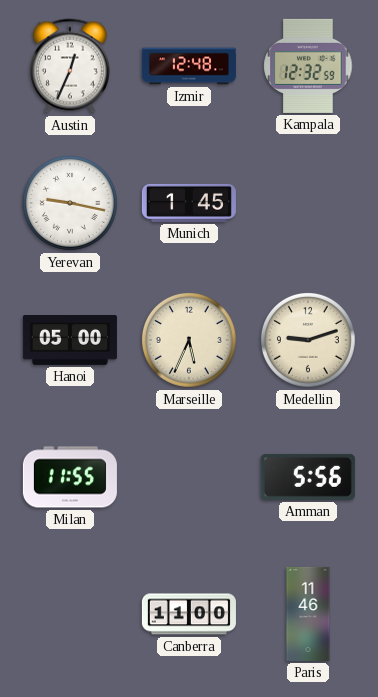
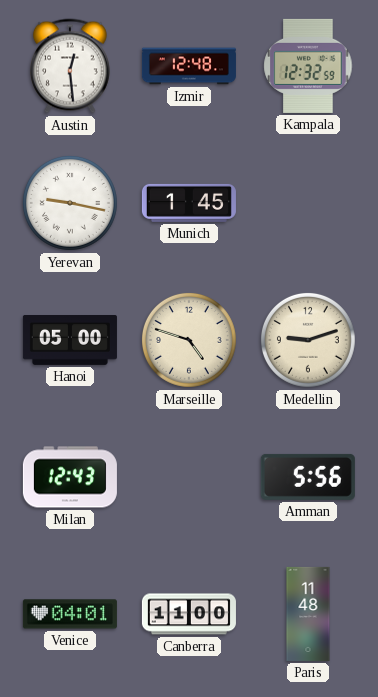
Austin: 12:34 -> 12:29
Marseille: 5:34 -> 4:48
Milan: 11:55 -> 12:43
Venice: none -> 04:01
Paris: 11:46 -> 11:48
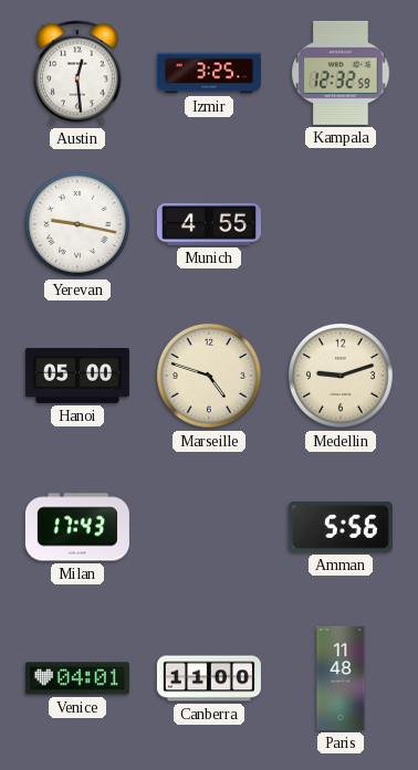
Izmir: 12:48 -> 3:25
Munich: 1:45 -> 4:55
Milan: 12:43 -> 17:43
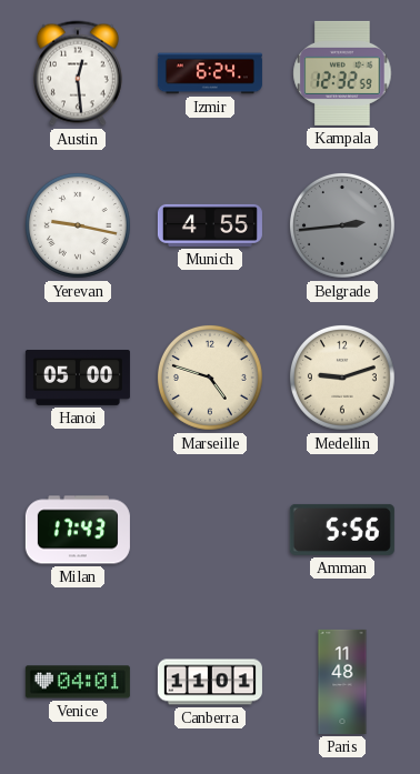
Izmir: 3:25 -> 6:24
Belgrade: none -> 2:44
Canberra: 11:00 -> 11:01
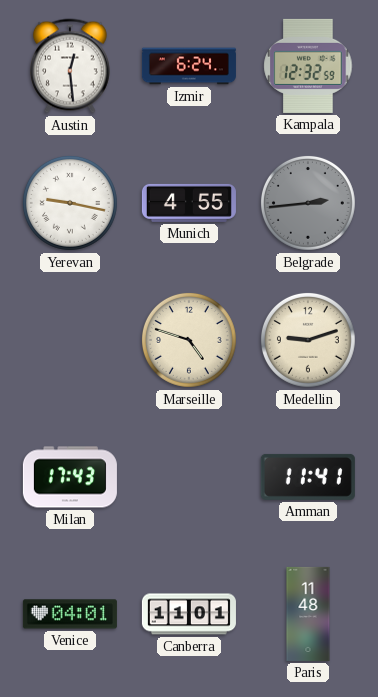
Hanoi: 05:00 -> none
Amman: 5:56 -> 11:41
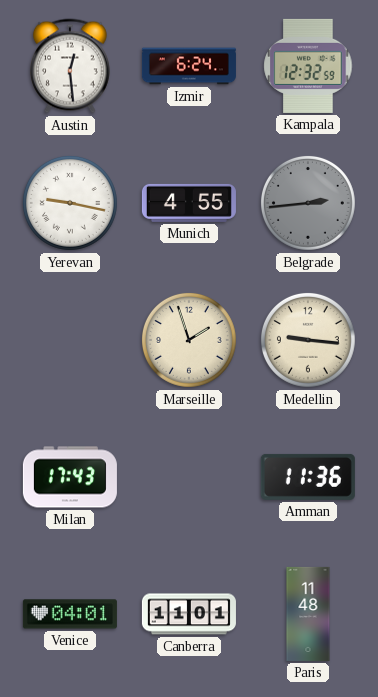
Marseille: 4:48 -> 1:57
Medellin: 9:12 -> 9:16
Amman: 11:41 -> 11:36
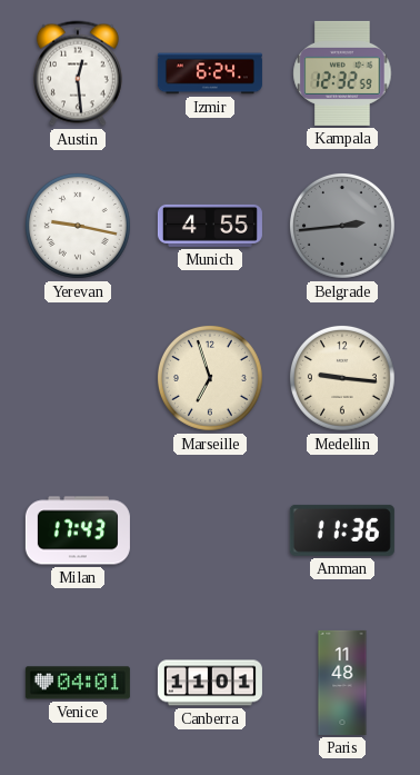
Marseille: 1:57 -> 6:57
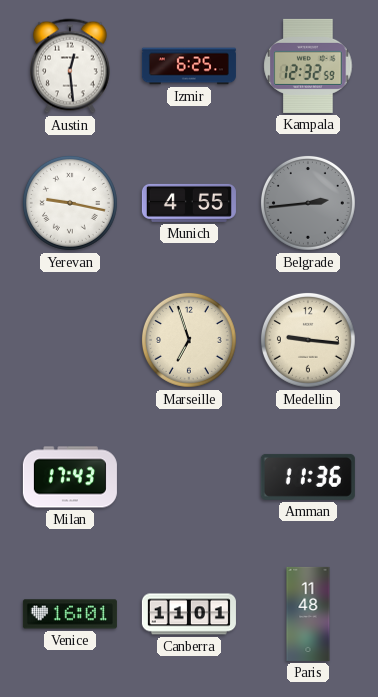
Izmir: 6:24 -> 6:25
Venice: 04:01 -> 16:01
